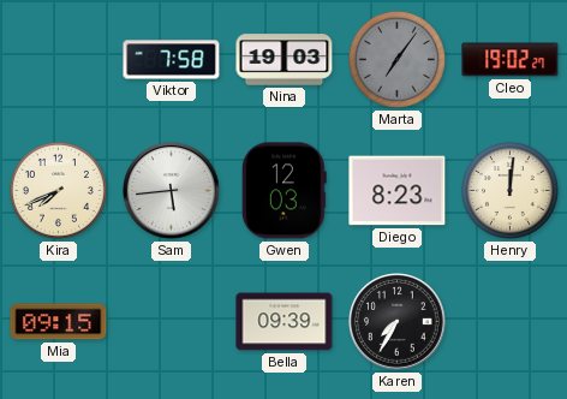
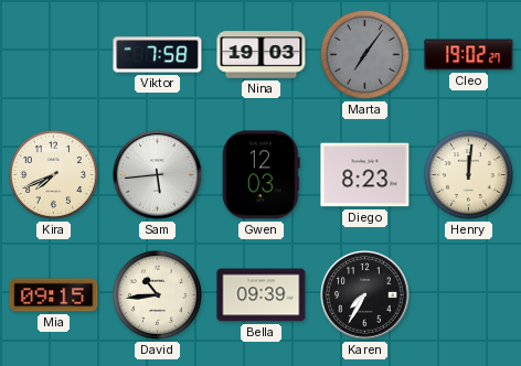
David: none -> 10:44
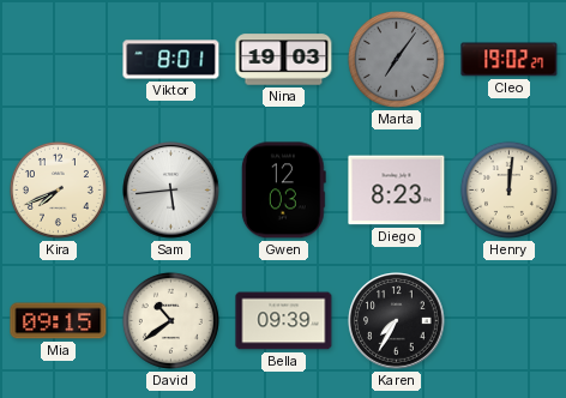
Viktor: 7:58 -> 8:01
David: 10:44 -> 10:39
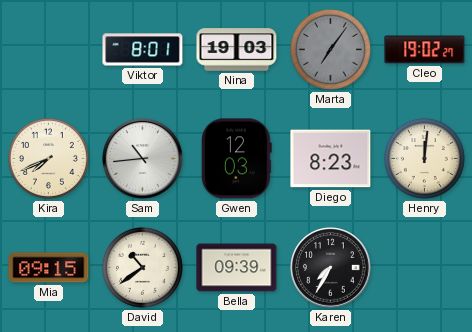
Sam: 5:44 -> 10:44
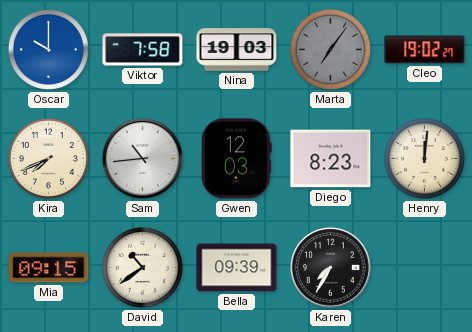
Oscar: none -> 10:00
Viktor: 8:01 -> 7:58
